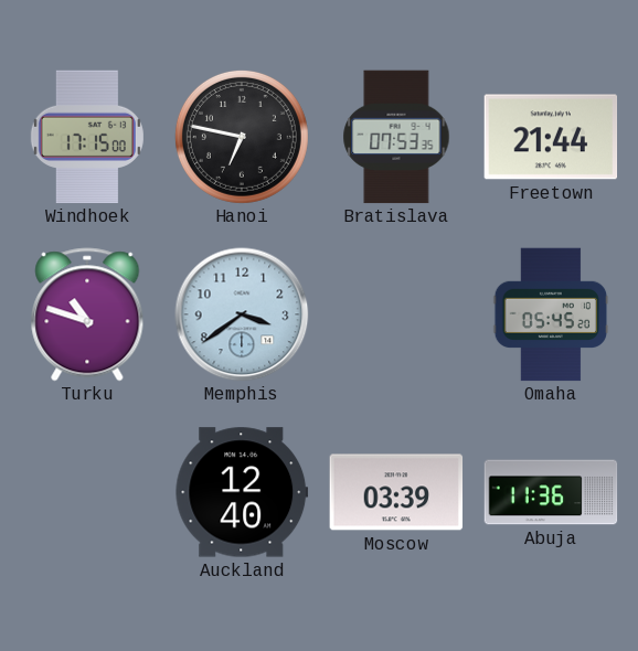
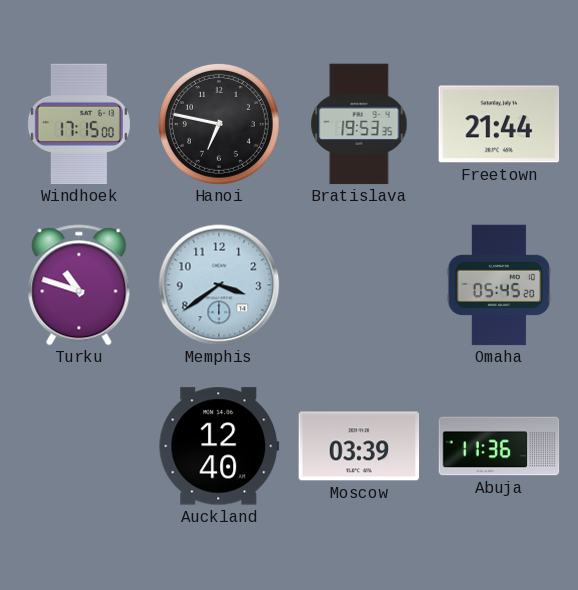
Bratislava: 07:53 -> 19:53
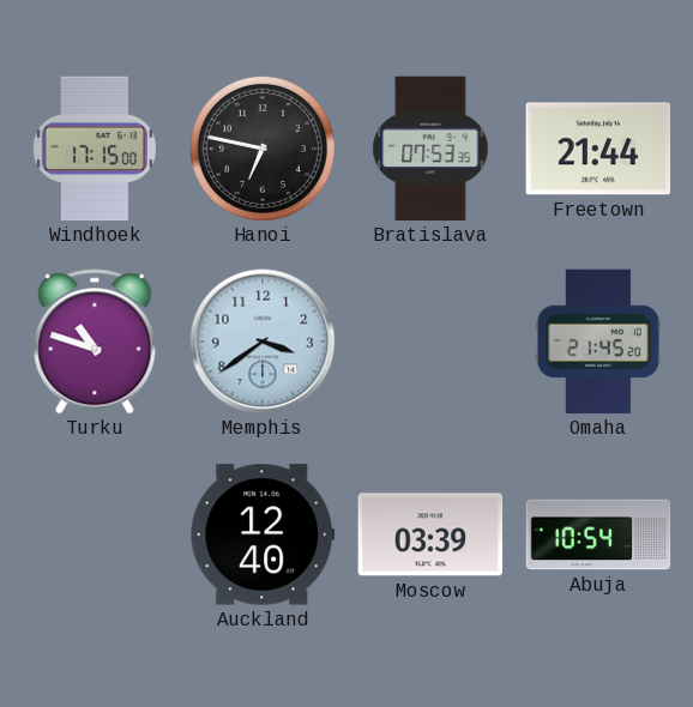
Bratislava: 19:53 -> 07:53
Omaha: 05:45 -> 21:45
Abuja: 11:36 -> 10:54
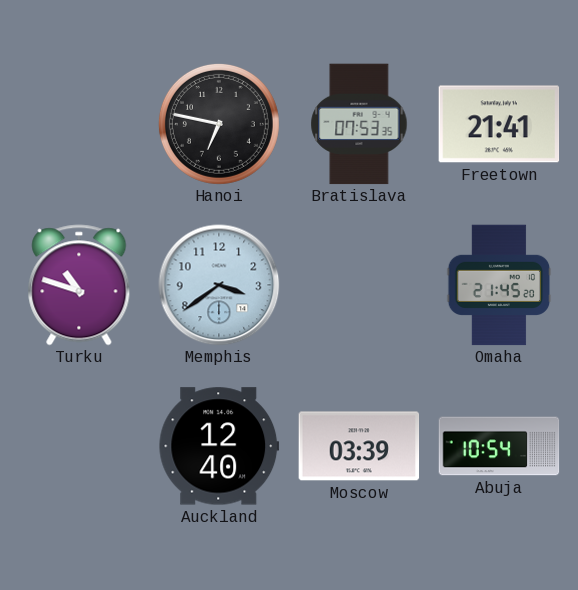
Windhoek: 17:15 -> none
Freetown: 21:44 -> 21:41
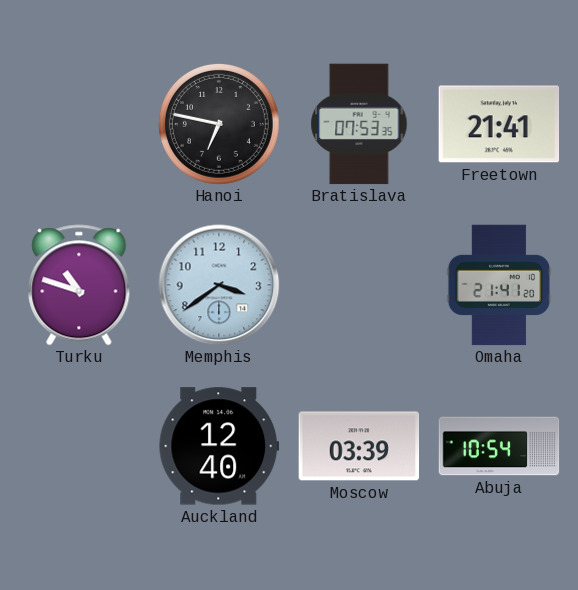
Omaha: 21:45 -> 21:41
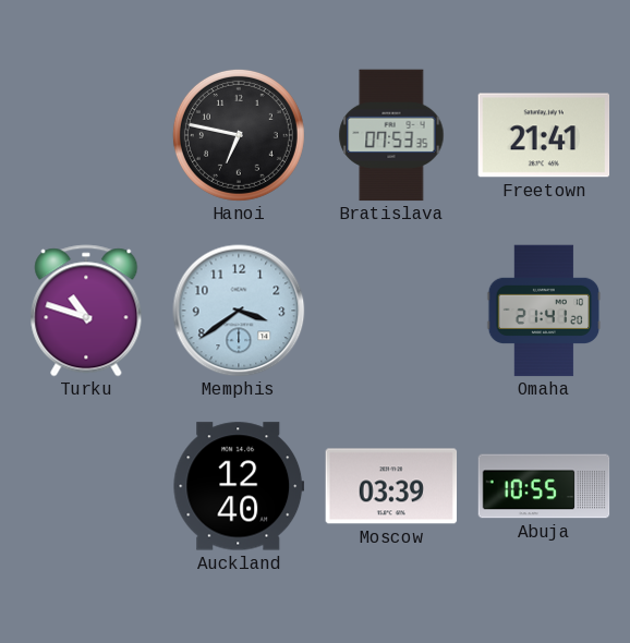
Abuja: 10:54 -> 10:55
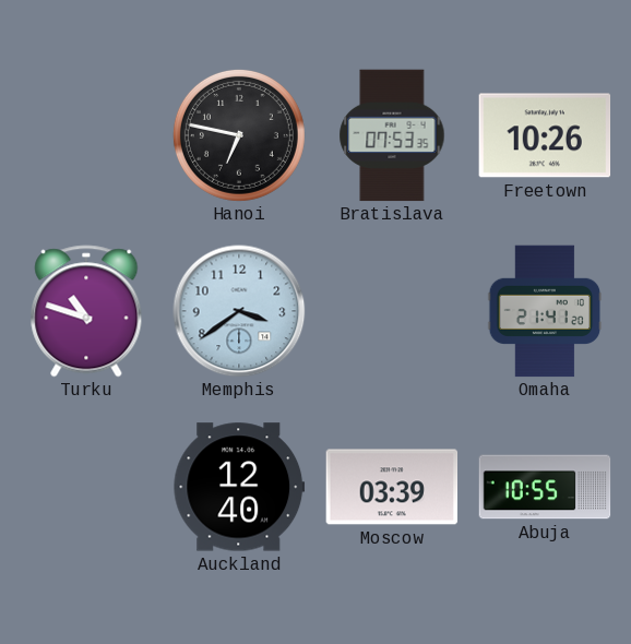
Freetown: 21:41 -> 10:26
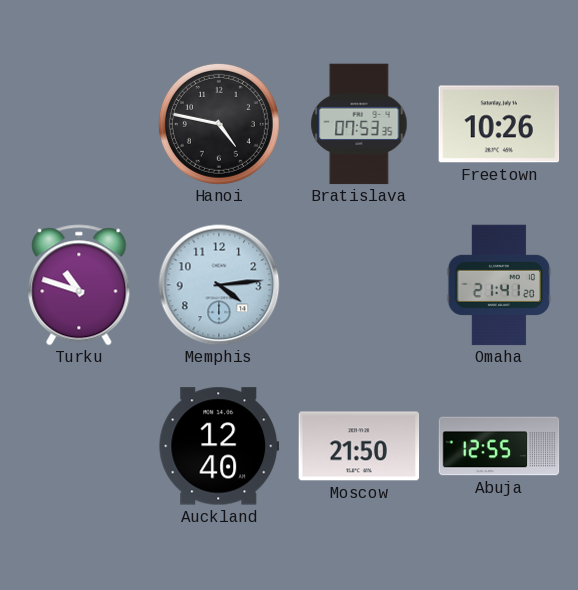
Hanoi: 6:47 -> 4:47
Memphis: 3:39 -> 4:14
Moscow: 03:39 -> 21:50
Abuja: 10:55 -> 12:55
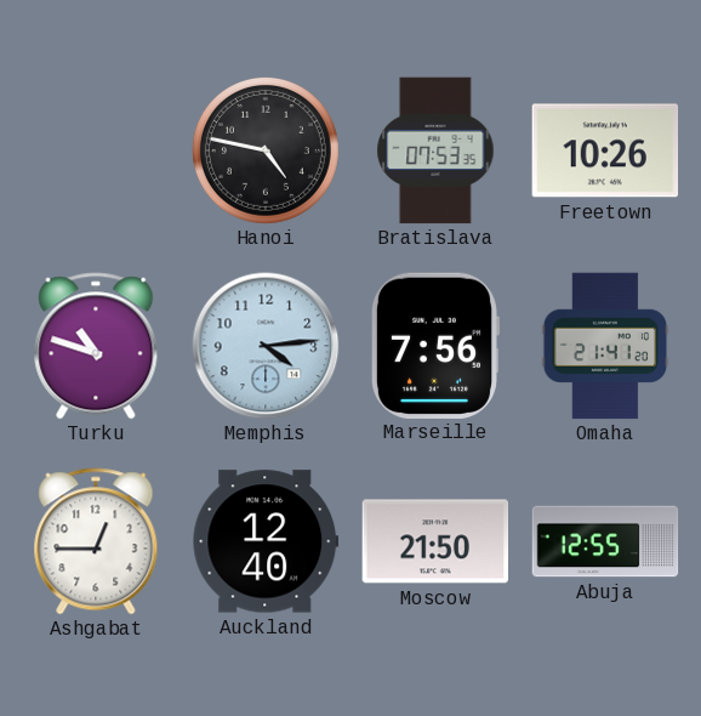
Marseille: none -> 7:56
Ashgabat: none -> 12:45
